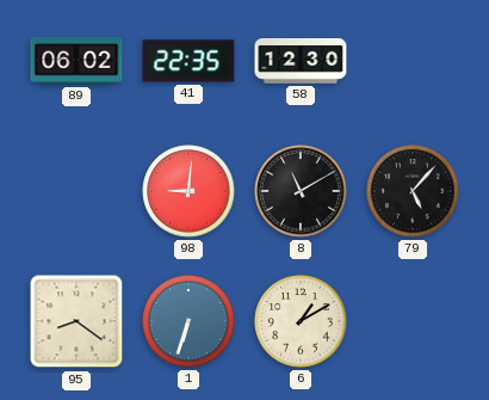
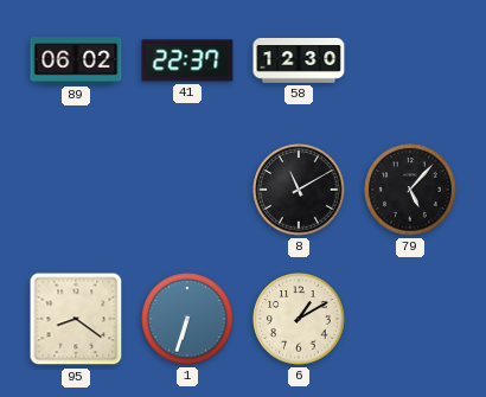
41: 22:35 -> 22:37
98: 9:01 -> none
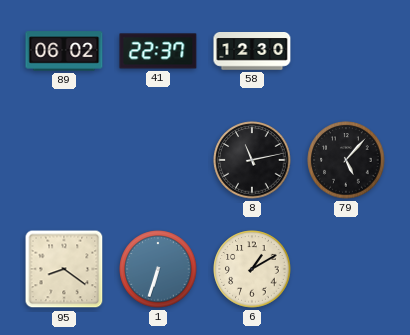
8: 11:10 -> 11:13
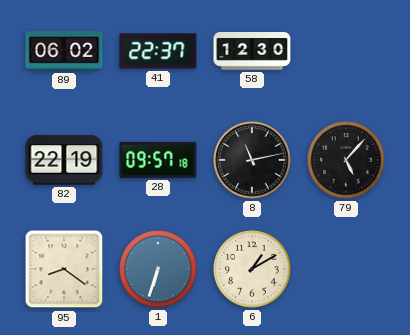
82: none -> 22:19
28: none -> 09:57
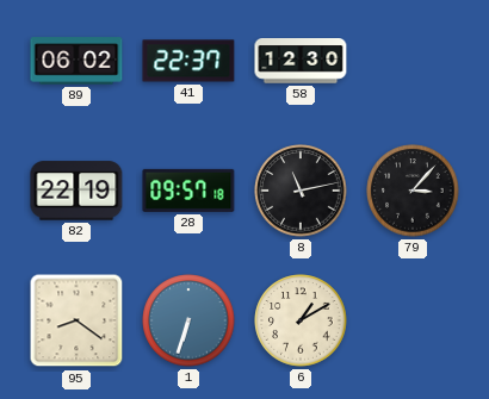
79: 5:07 -> 3:07
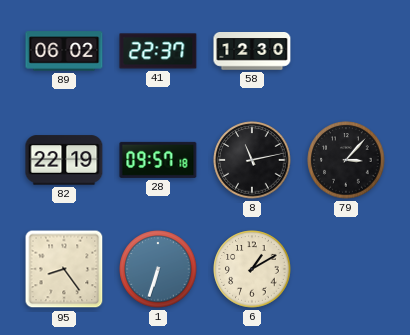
95: 8:21 -> 8:24
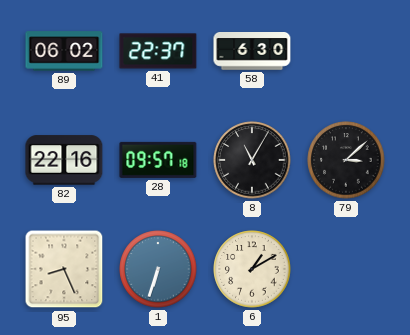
58: 12:30 -> 6:30
82: 22:19 -> 22:16
8: 11:13 -> 11:05
79: 3:07 -> 3:08
95: 8:24 -> 8:26
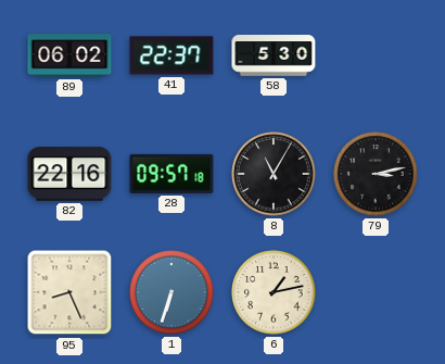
58: 6:30 -> 5:30
79: 3:08 -> 3:13
6: 1:10 -> 1:13
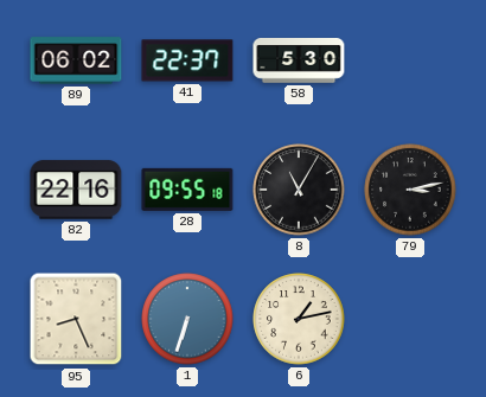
28: 09:57 -> 09:55
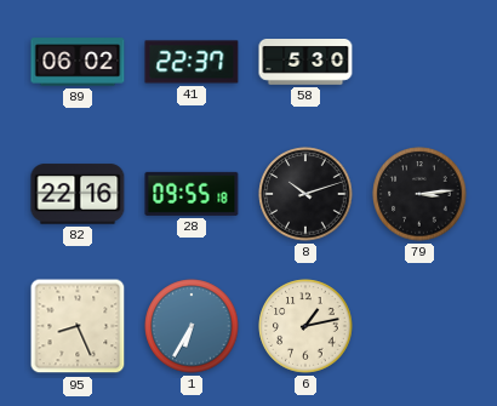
8: 11:05 -> 10:12
79: 3:13 -> 3:14
1: 6:33 -> 6:35
